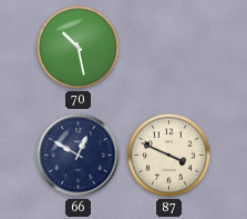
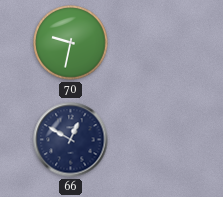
70: 10:28 -> 9:32
87: 3:49 -> none
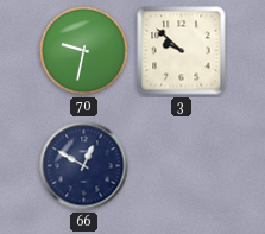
3: none -> 9:52
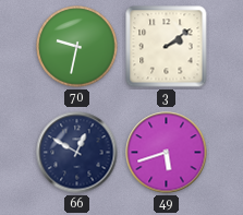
3: 9:52 -> 2:09
49: none -> 5:42
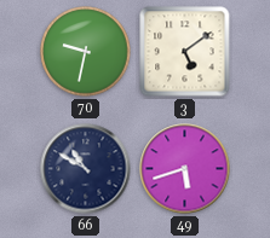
3: 2:09 -> 5:09
66: 12:50 -> 10:50
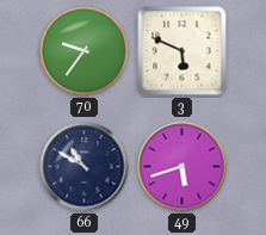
70: 9:32 -> 9:36
3: 5:09 -> 5:49
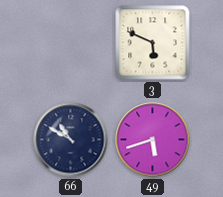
70: 9:36 -> none
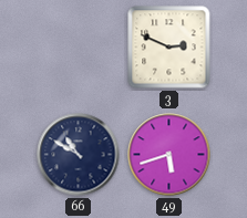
3: 5:49 -> 2:49
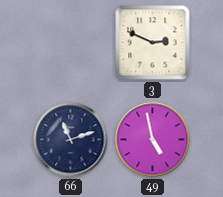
66: 10:50 -> 11:12
49: 5:42 -> 4:58
